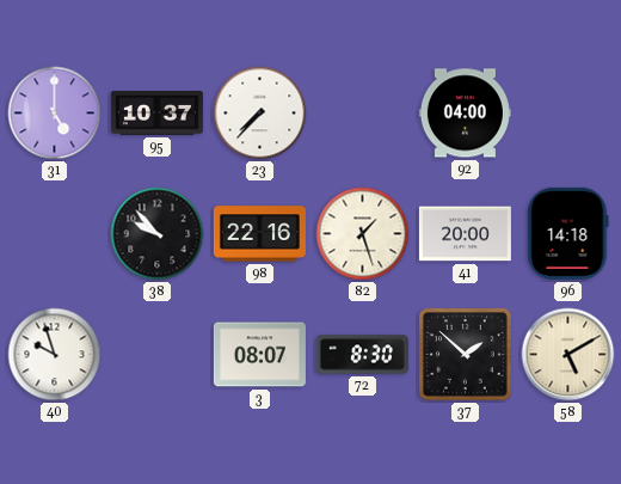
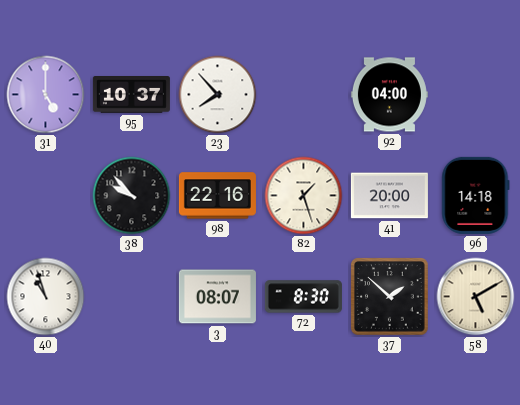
23: 7:37 -> 7:53
40: 9:57 -> 10:57
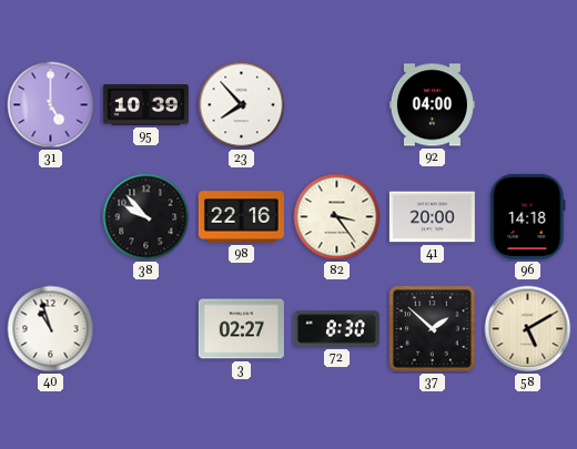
95: 10:37 -> 10:39
82: 1:27 -> 3:24
3: 08:07 -> 02:27
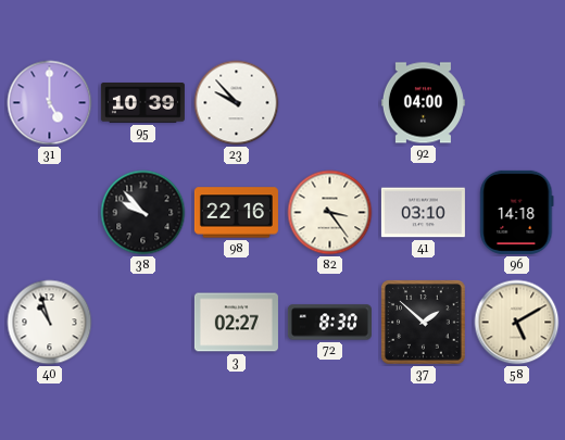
23: 7:53 -> 9:53
41: 20:00 -> 03:10
